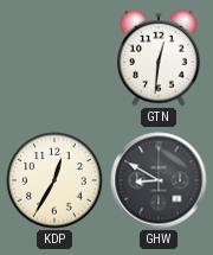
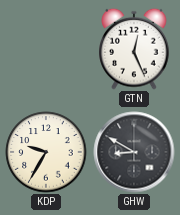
GTN: 12:31 -> 12:26
KDP: 12:35 -> 9:35
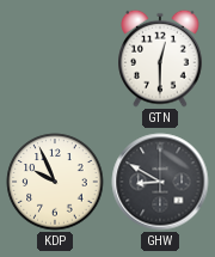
GTN: 12:26 -> 12:30
KDP: 9:35 -> 9:56
